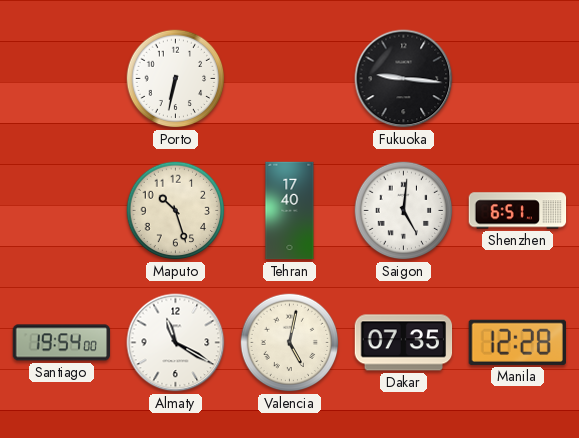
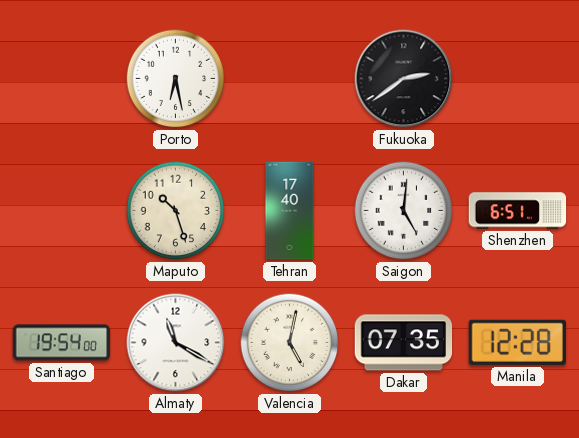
Porto: 6:32 -> 6:28
Fukuoka: 9:16 -> 2:39
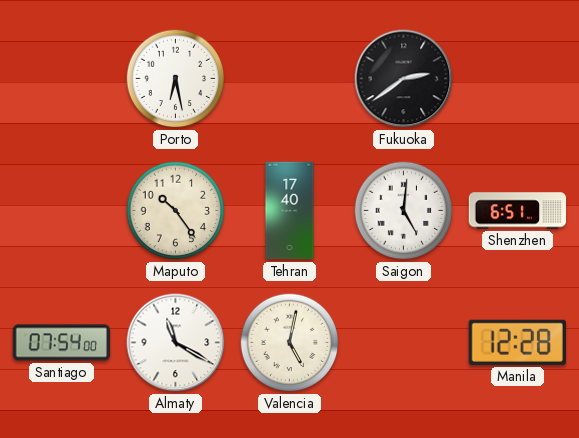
Maputo: 10:27 -> 10:24
Santiago: 19:54 -> 07:54
Dakar: 07:35 -> none
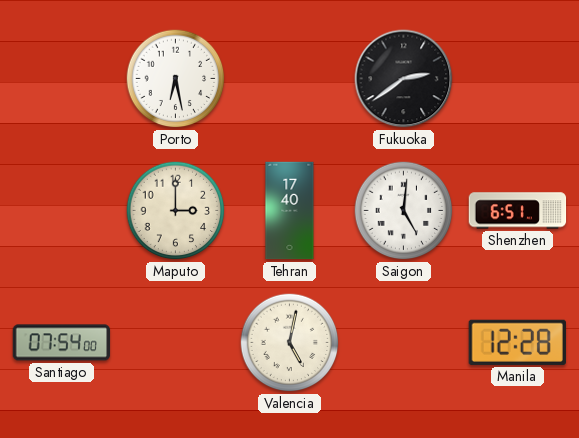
Maputo: 10:24 -> 3:00
Almaty: 11:20 -> none
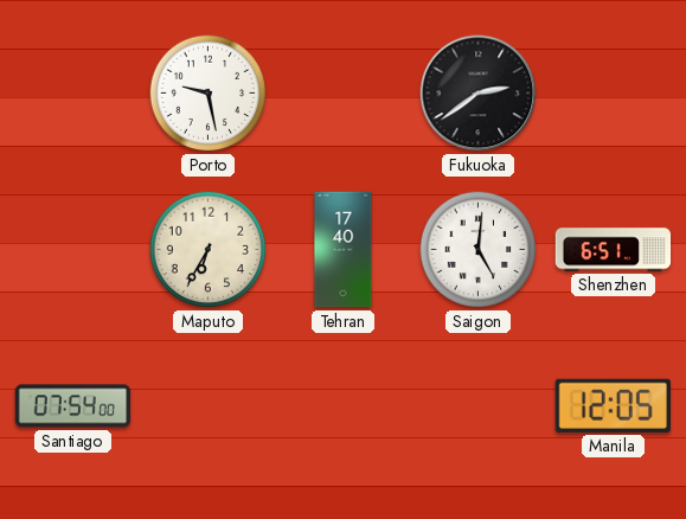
Porto: 6:28 -> 9:28
Maputo: 3:00 -> 6:35
Valencia: 5:02 -> none
Manila: 12:28 -> 12:05
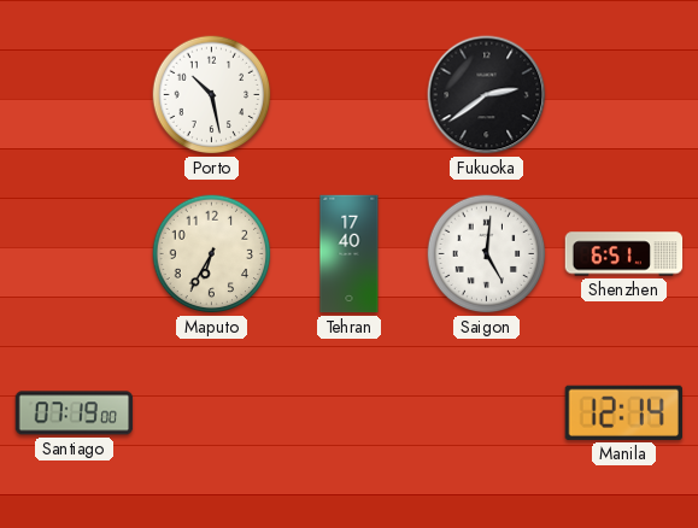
Porto: 9:28 -> 10:28
Santiago: 07:54 -> 07:19
Manila: 12:05 -> 12:14
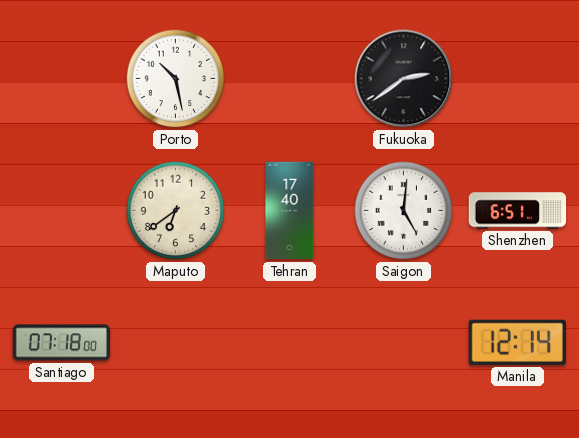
Maputo: 6:35 -> 6:39
Santiago: 07:19 -> 07:18
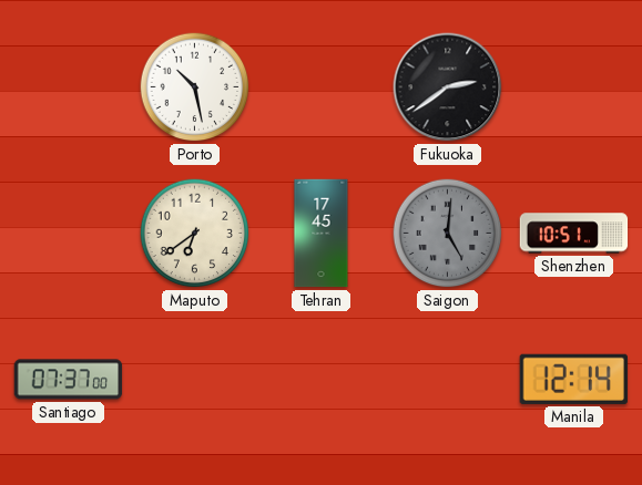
Tehran: 17:40 -> 17:45
Saigon dial: white -> grey
Shenzhen: 6:51 -> 10:51
Santiago: 07:18 -> 07:37
